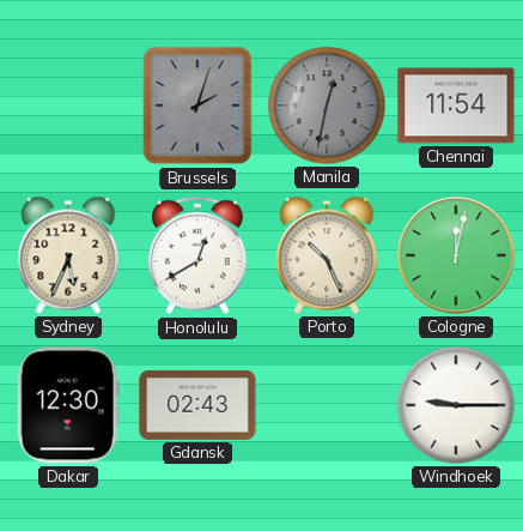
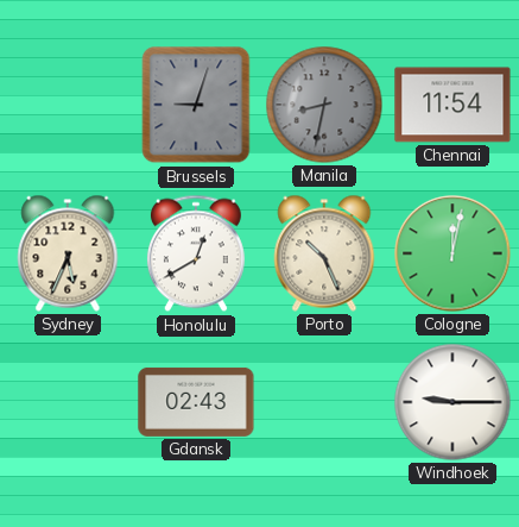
Brussels: 2:03 -> 9:03
Manila: 12:32 -> 8:32
Dakar: 12:30 -> none
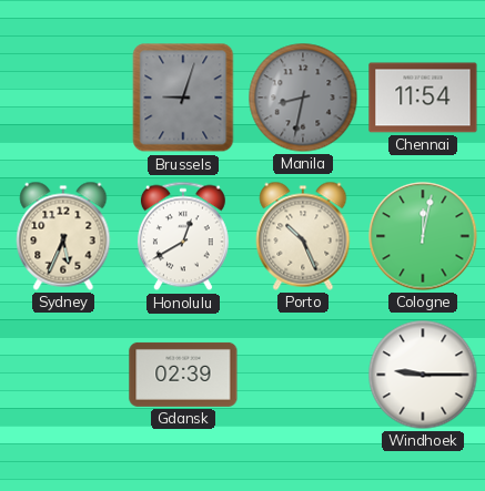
Gdansk: 02:43 -> 02:39
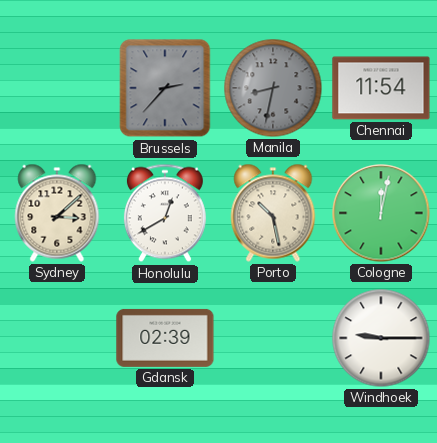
Brussels: 9:03 -> 2:37
Sydney: 5:34 -> 3:08
Porto: 10:26 -> 10:28
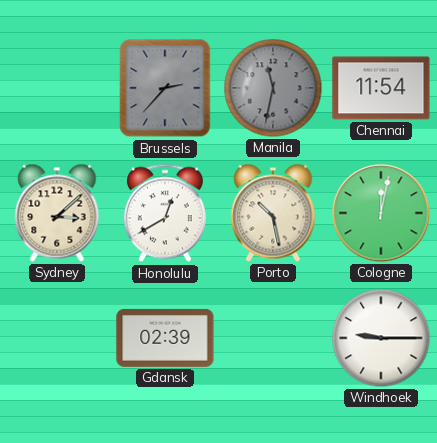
Manila: 8:32 -> 11:32
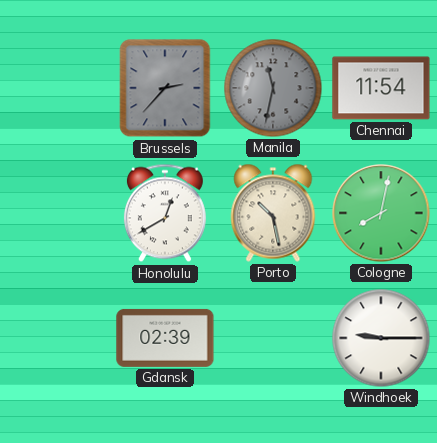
Sydney: 3:08 -> none
Cologne: 12:02 -> 8:02
